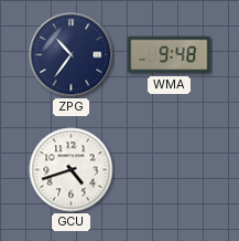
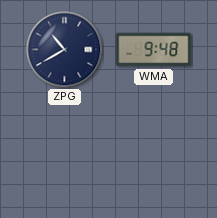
ZPG: 10:36 -> 10:40
GCU: 4:42 -> none
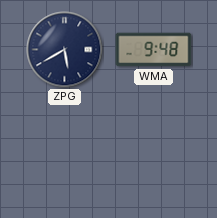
ZPG: 10:40 -> 5:40
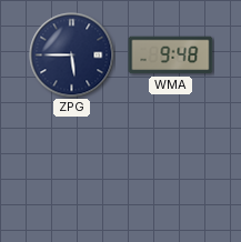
ZPG: 5:40 -> 5:45
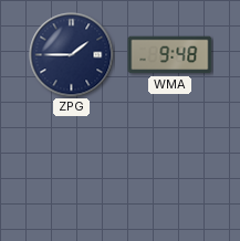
ZPG: 5:45 -> 1:45
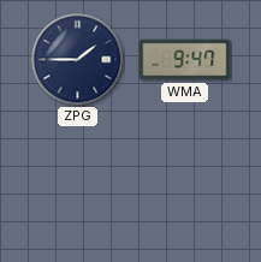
WMA: 9:48 -> 9:47
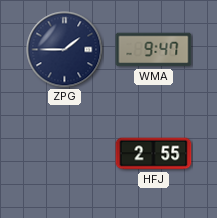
HFJ: none -> 2:55
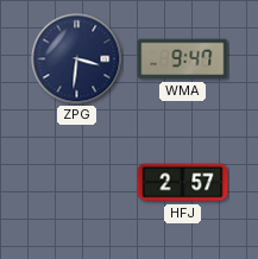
ZPG: 1:45 -> 3:31
HFJ: 2:55 -> 2:57
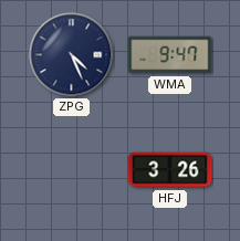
ZPG: 3:31 -> 4:26
HFJ: 2:57 -> 3:26
